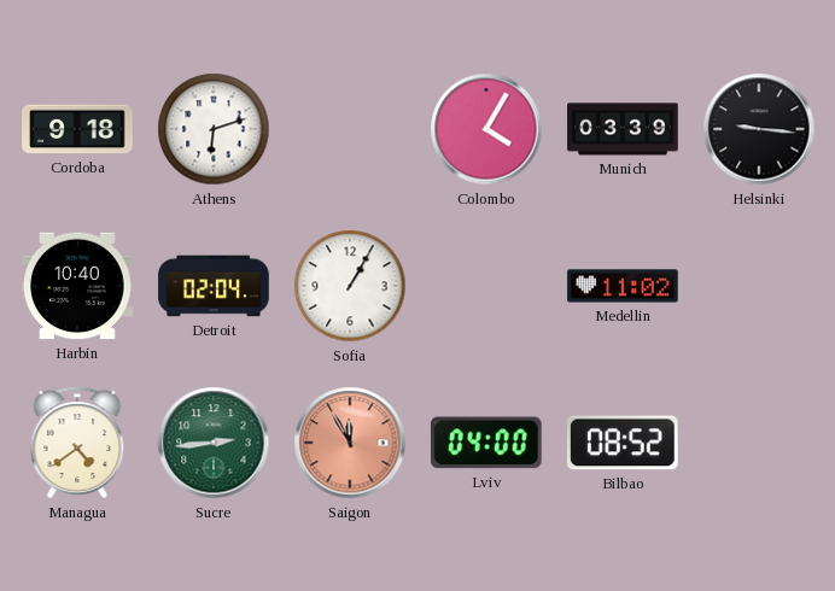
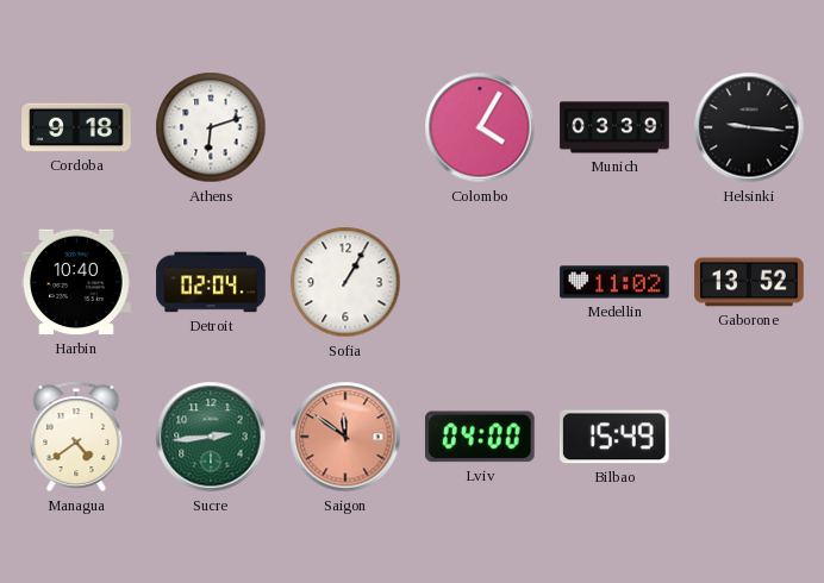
Gaborone: none -> 13:52
Saigon: 11:55 -> 11:51
Bilbao: 08:52 -> 15:49
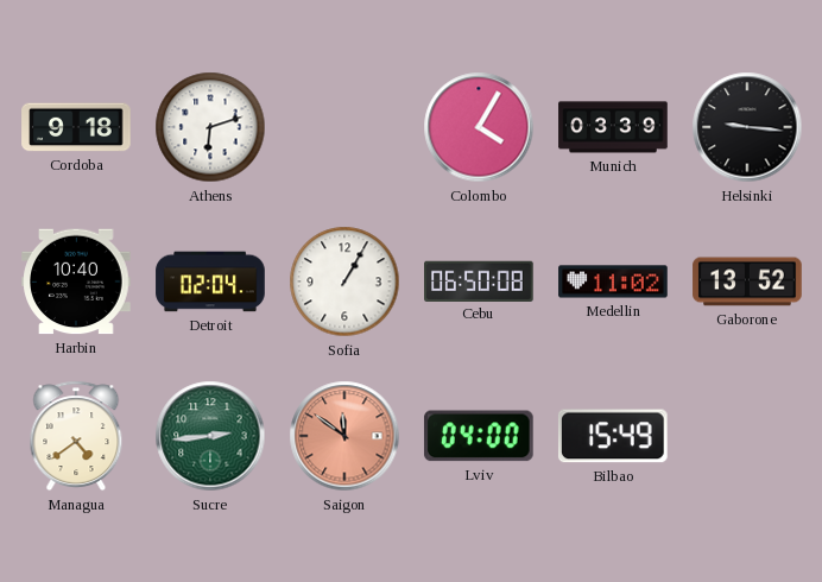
Cebu: none -> 06:50
